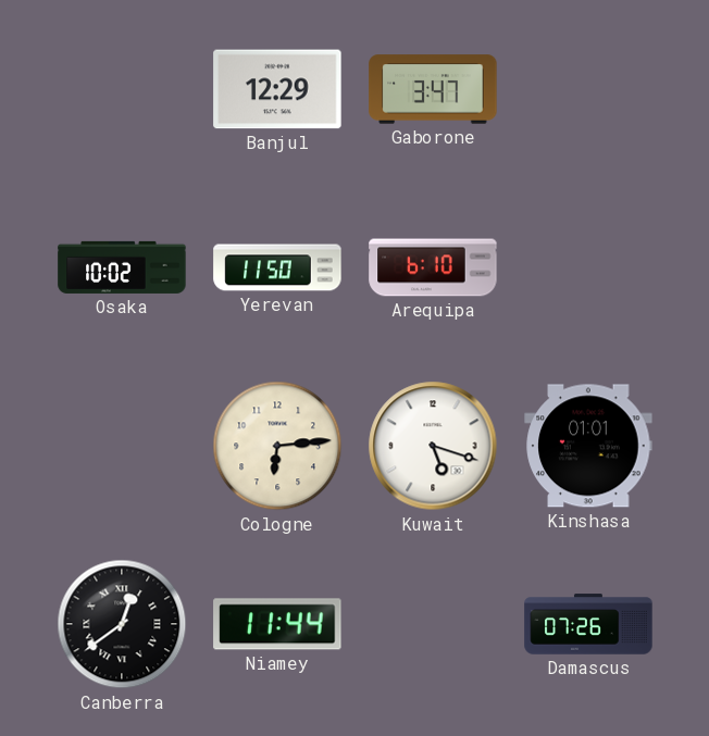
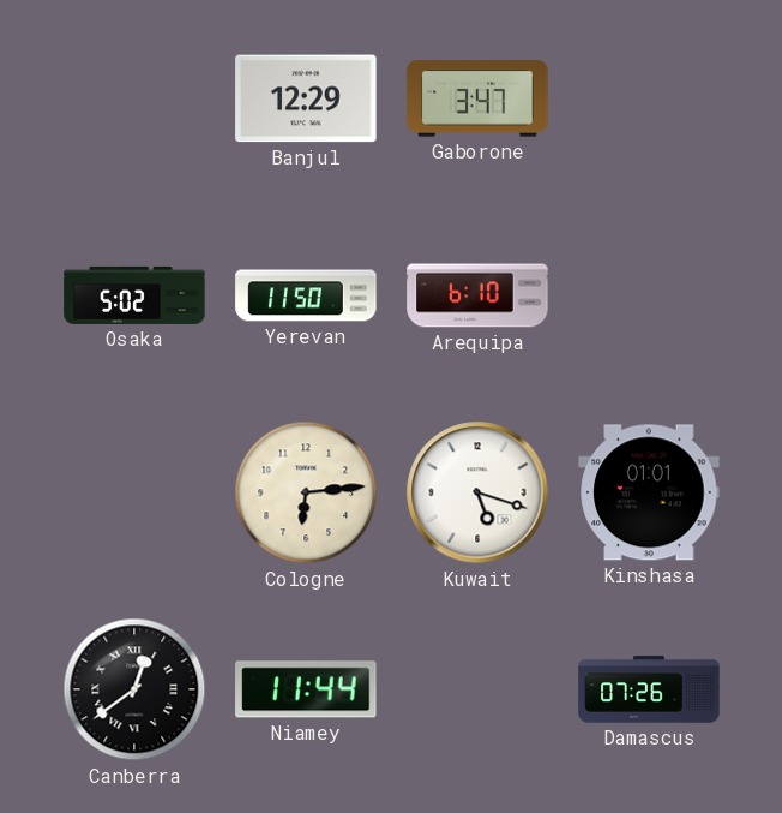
Osaka: 10:02 -> 5:02
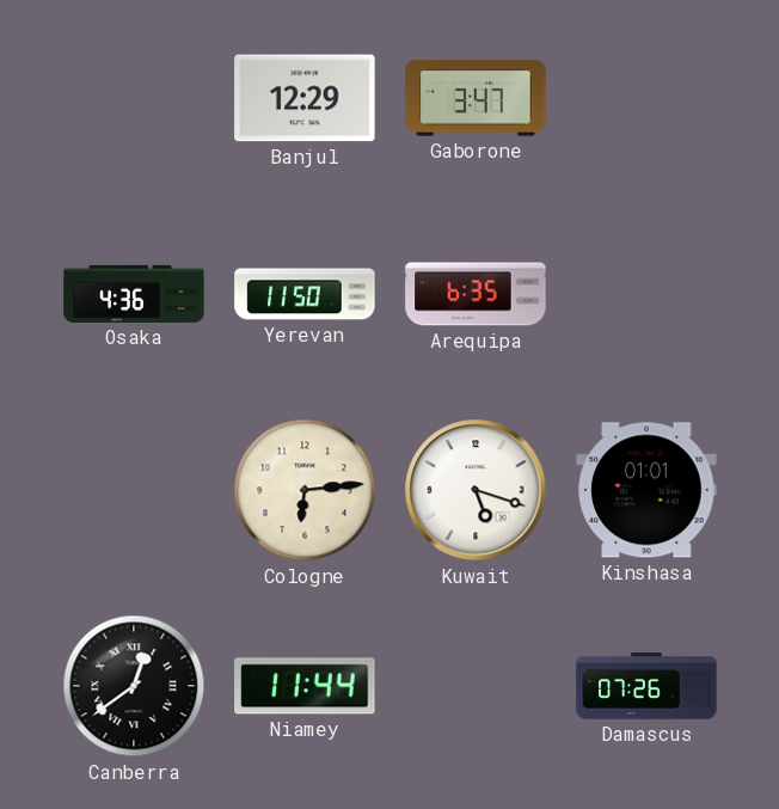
Osaka: 5:02 -> 4:36
Arequipa: 6:10 -> 6:35
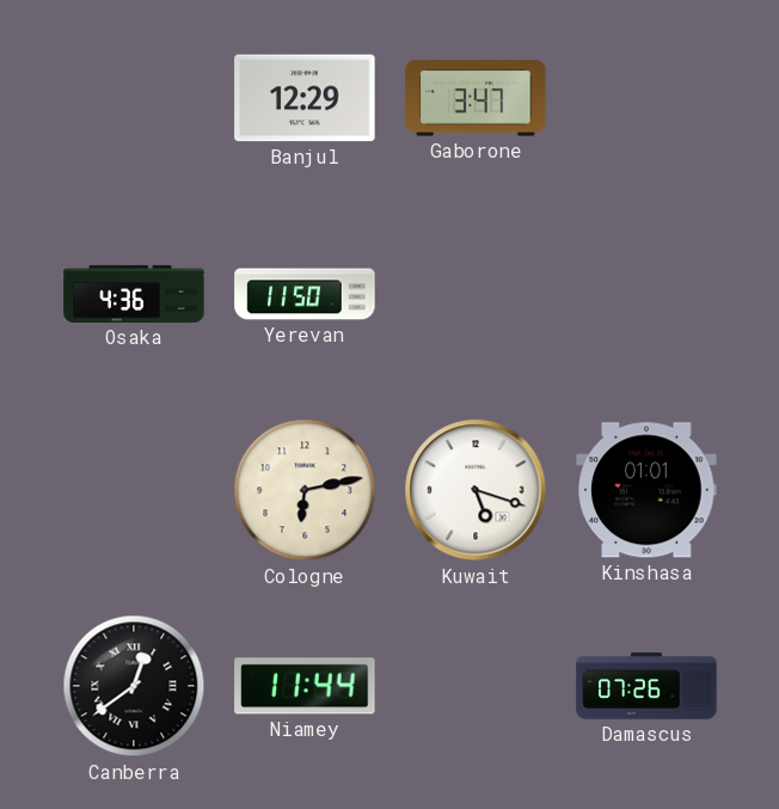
Arequipa: 6:35 -> none
Cologne: 6:14 -> 6:13
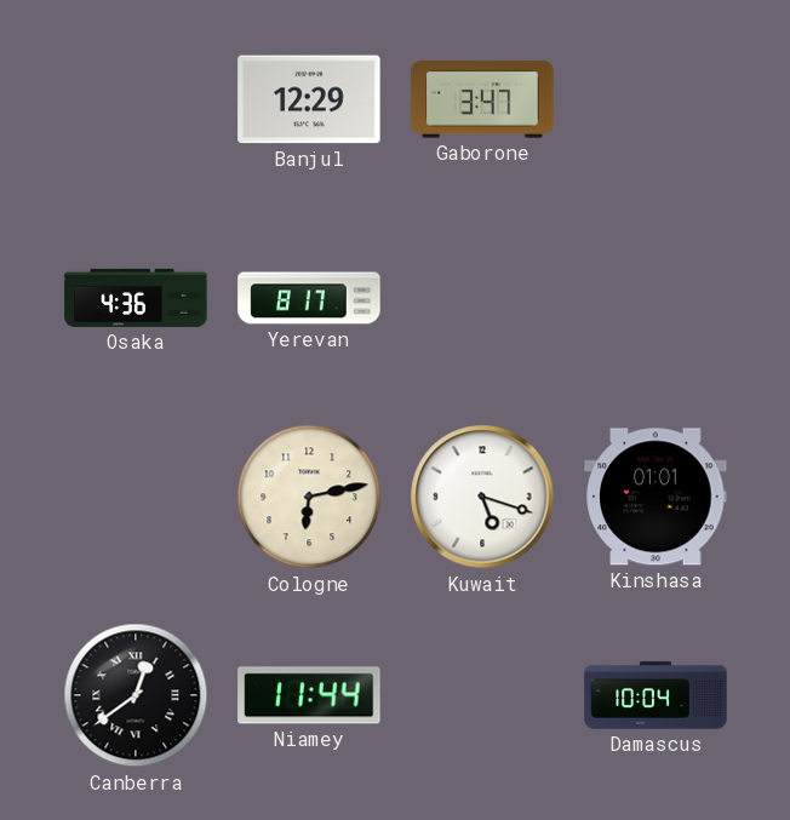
Yerevan: 11:50 -> 8:17
Damascus: 07:26 -> 10:04
